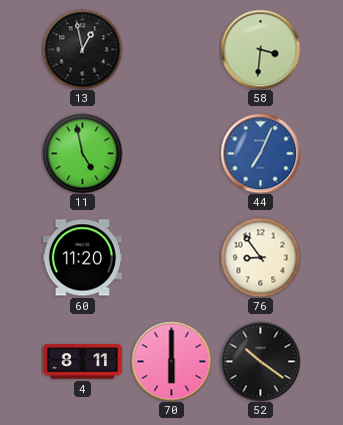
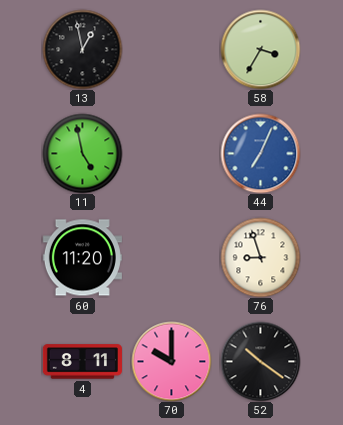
58: 3:31 -> 3:35
76: 8:54 -> 8:57
70: 6:00 -> 10:00
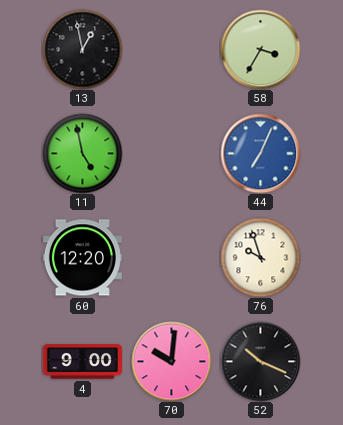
60: 11:20 -> 12:20
76: 8:57 -> 9:57
4: 8:11 -> 9:00
70: 10:00 -> 10:01
52: 10:21 -> 10:19
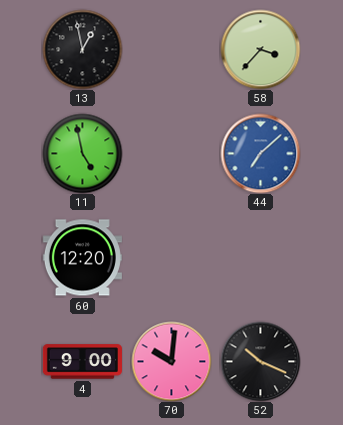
58: 3:35 -> 3:37
44: 7:04 -> 7:08
76: 9:57 -> none
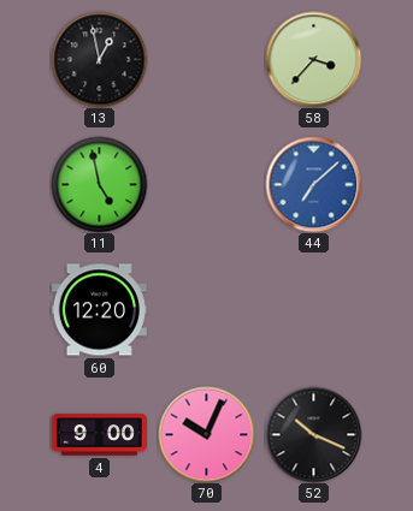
70: 10:01 -> 10:04
